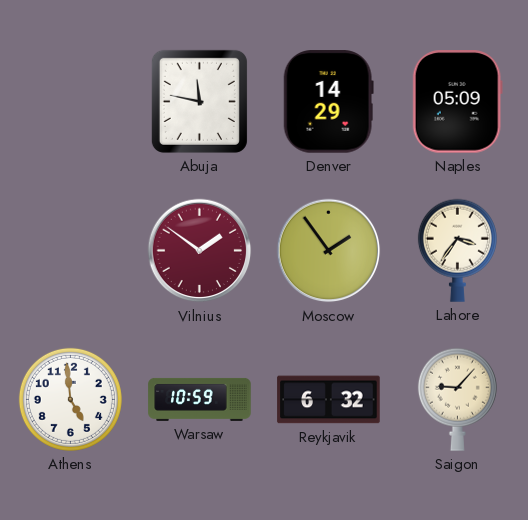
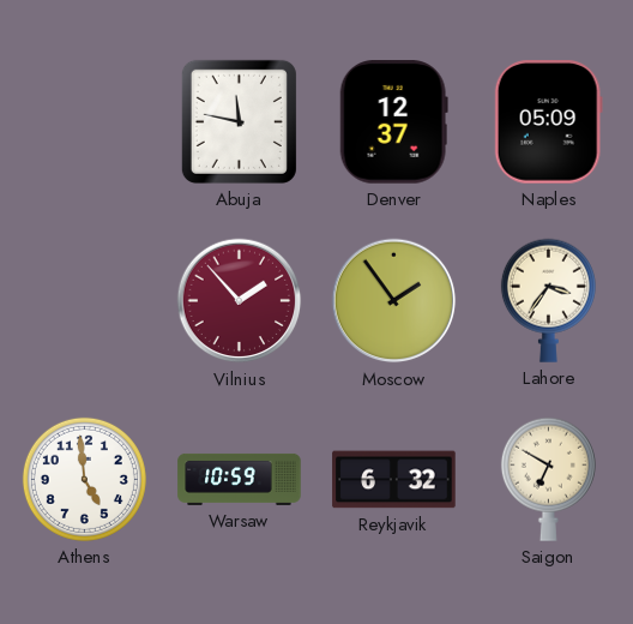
Denver: 14:29 -> 12:37
Vilnius: 1:51 -> 1:53
Saigon: 9:07 -> 6:50
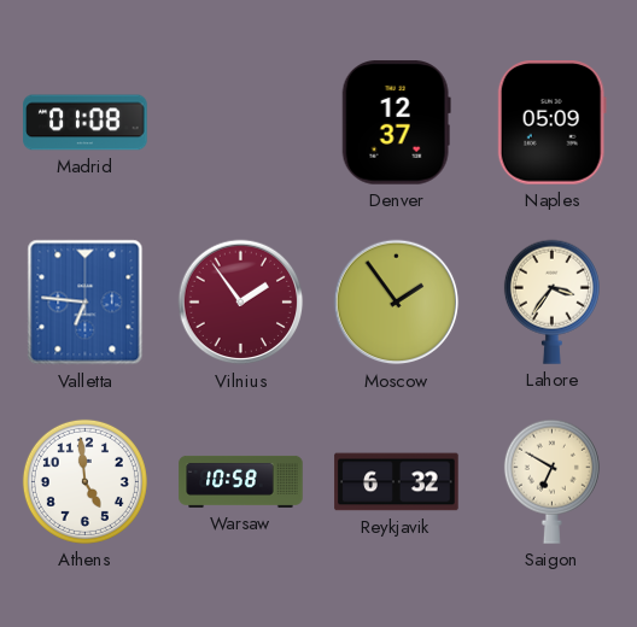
Madrid: none -> 01:08
Abuja: 11:47 -> none
Valletta: none -> 6:46
Vilnius: 1:53 -> 1:54
Warsaw: 10:59 -> 10:58
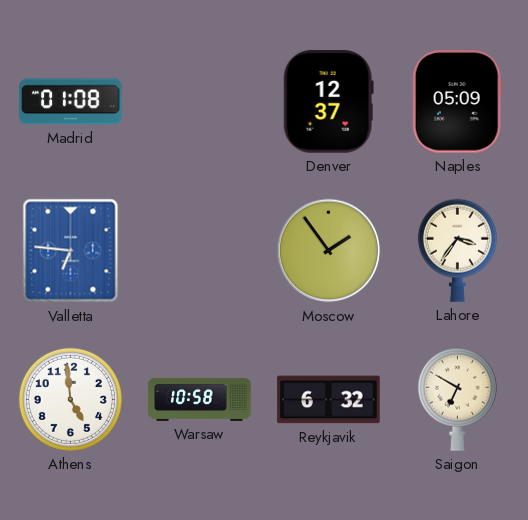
Vilnius: 1:54 -> none
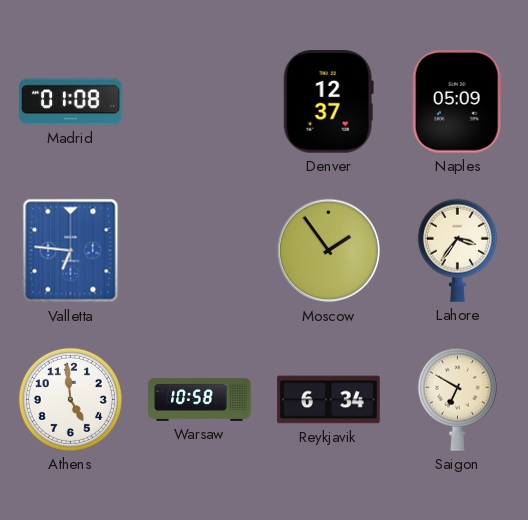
Reykjavik: 6:32 -> 6:34
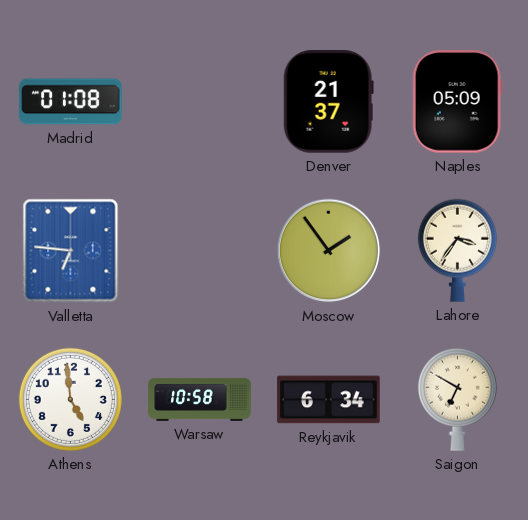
Denver: 12:37 -> 21:37
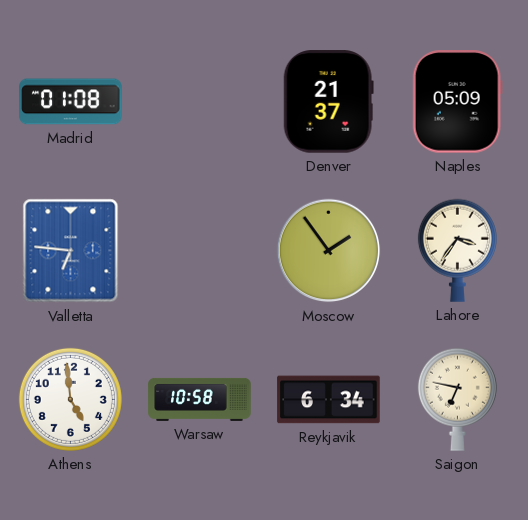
Saigon: 6:50 -> 6:47
